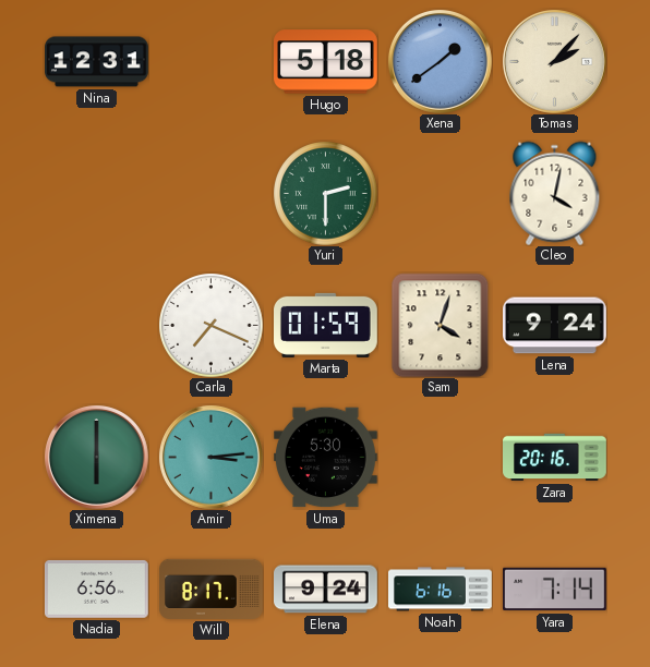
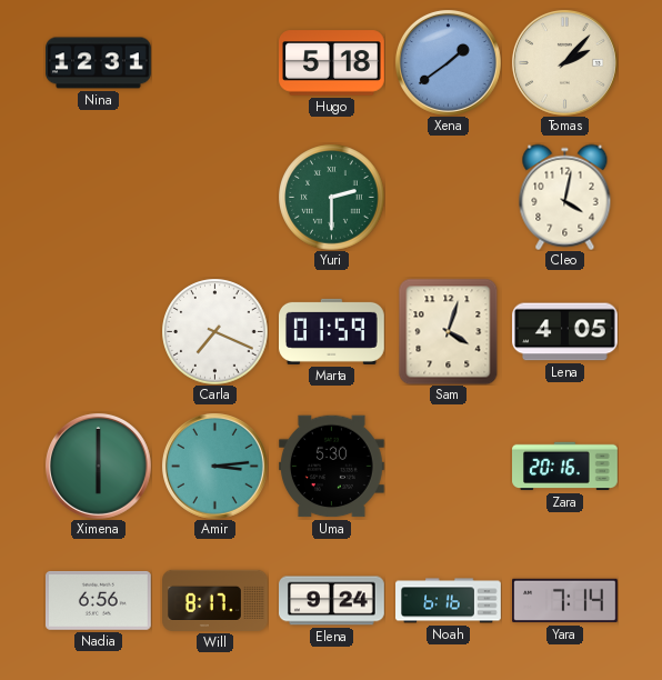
Lena: 9:24 -> 4:05
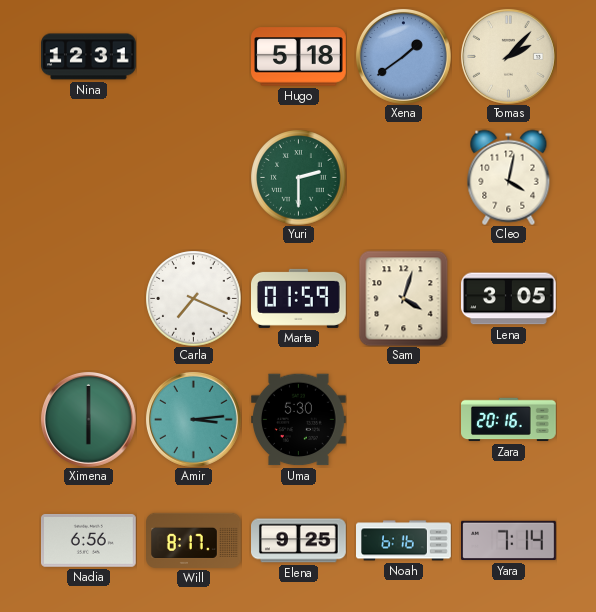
Lena: 4:05 -> 3:05
Elena: 9:24 -> 9:25
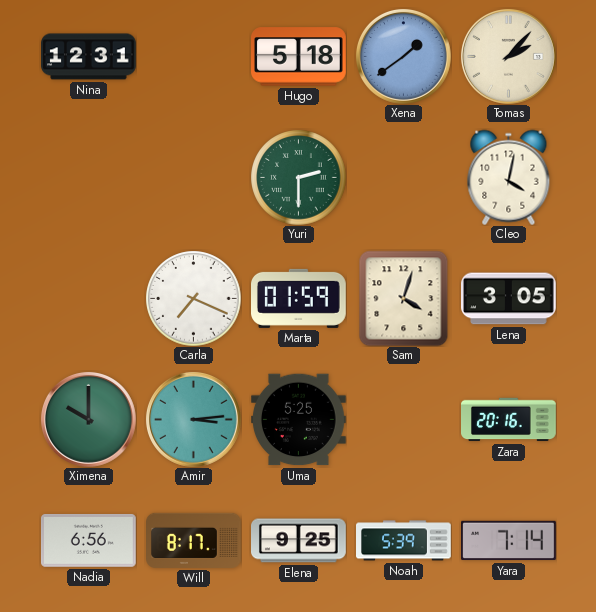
Ximena: 6:00 -> 10:00
Uma: 5:30 -> 5:25
Noah: 6:16 -> 5:39
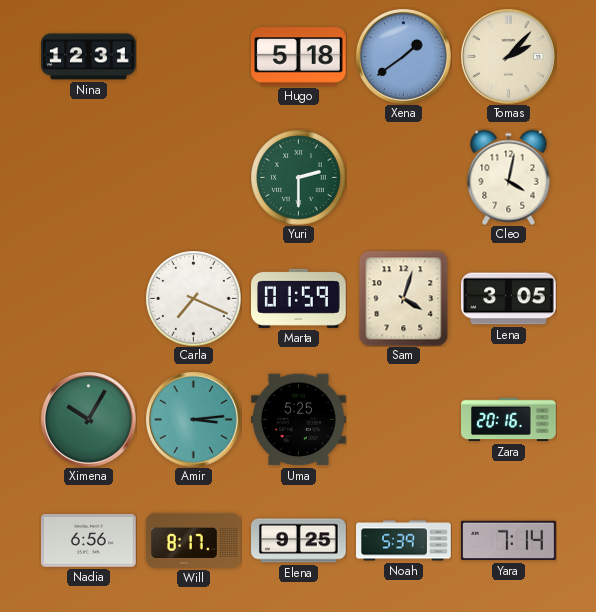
Ximena: 10:00 -> 10:05
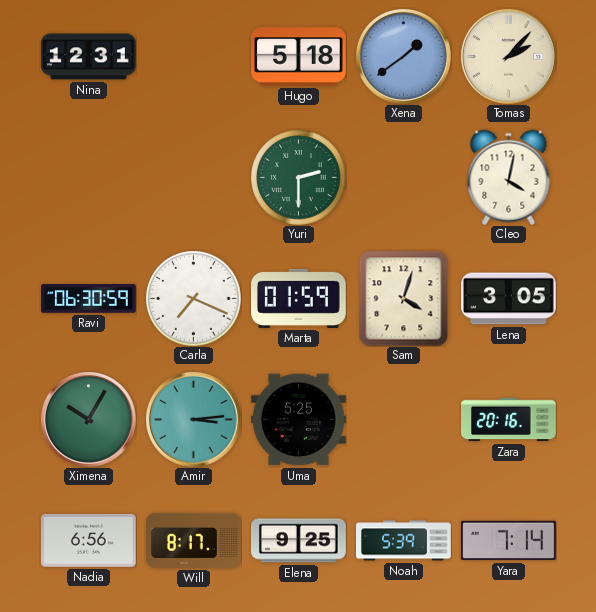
Ravi: none -> 06:30
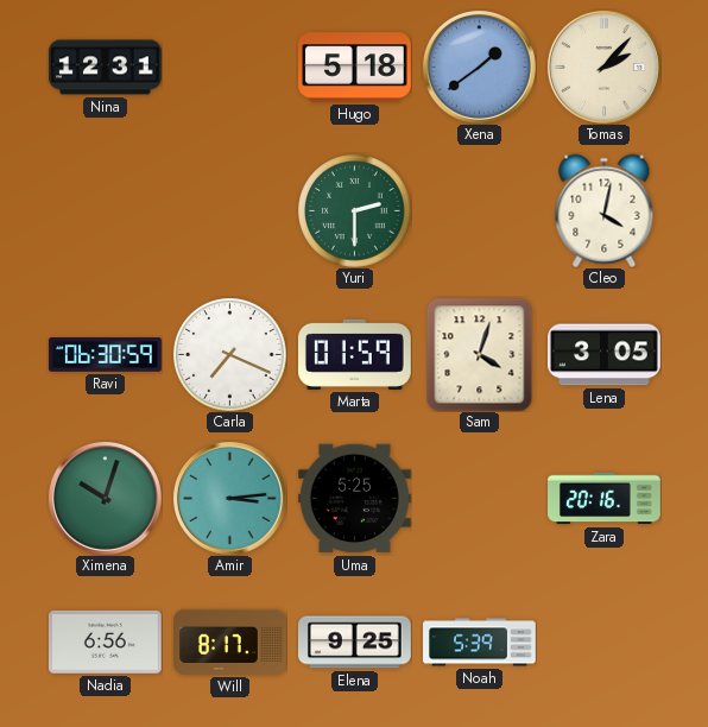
Ximena: 10:05 -> 10:03
Yara: 7:14 -> none
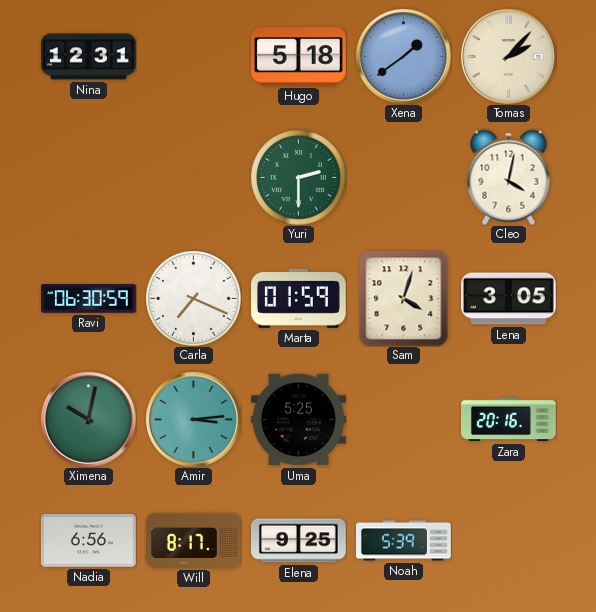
Ximena: 10:03 -> 10:02
